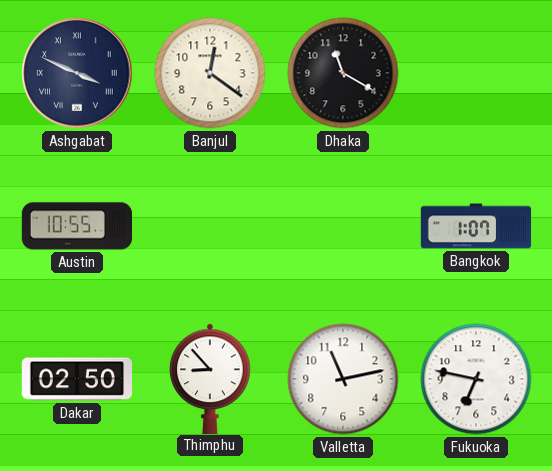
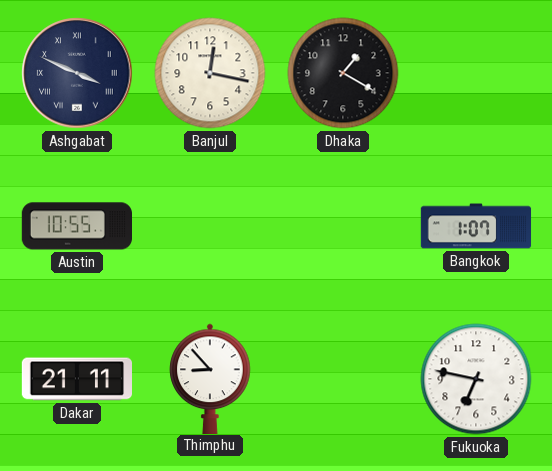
Banjul: 12:21 -> 12:17
Dhaka: 11:20 -> 1:20
Dakar: 02:50 -> 21:11
Valletta: 11:13 -> none
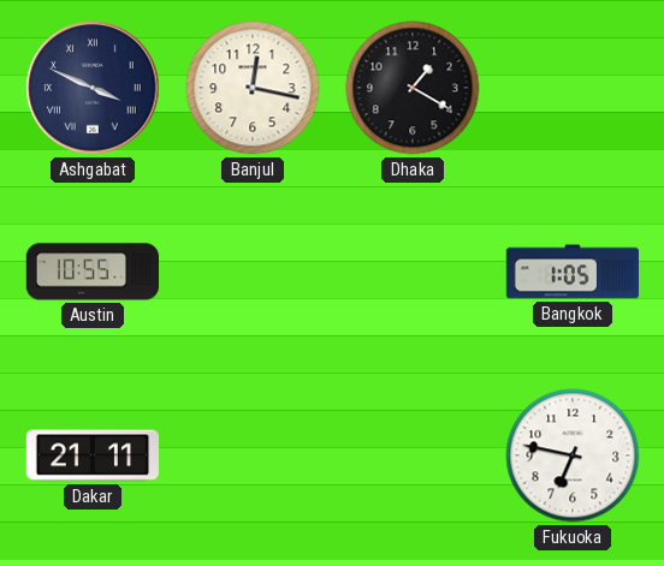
Bangkok: 1:07 -> 1:05
Thimphu: 8:53 -> none
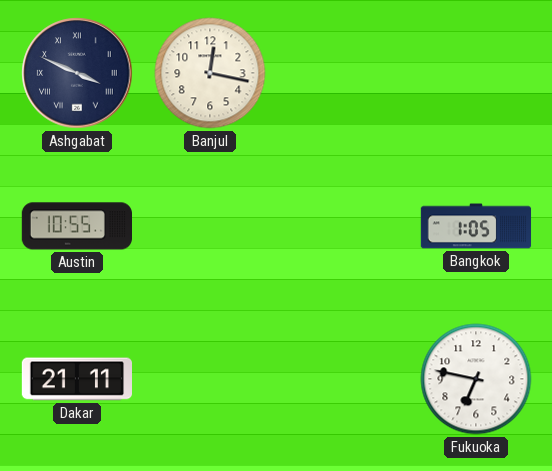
Dhaka: 1:20 -> none
